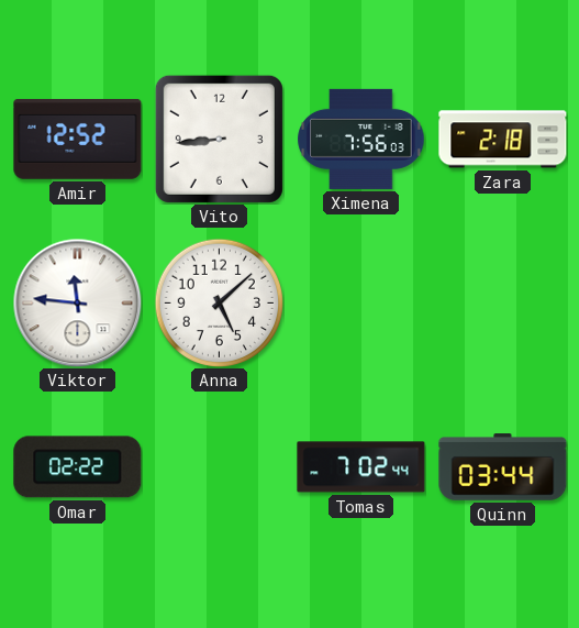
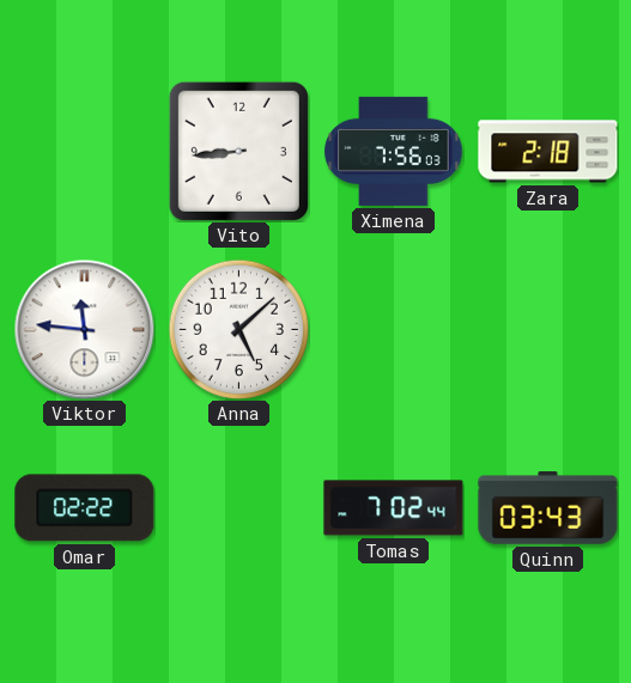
Amir: 12:52 -> none
Quinn: 03:44 -> 03:43
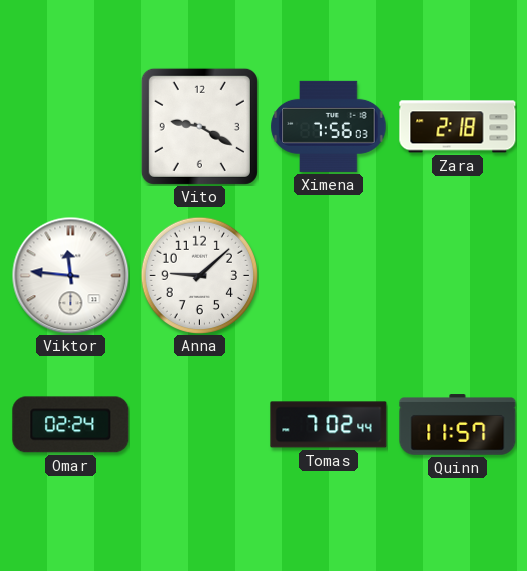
Vito: 8:44 -> 9:20
Anna: 5:08 -> 9:08
Omar: 02:22 -> 02:24
Quinn: 03:43 -> 11:57
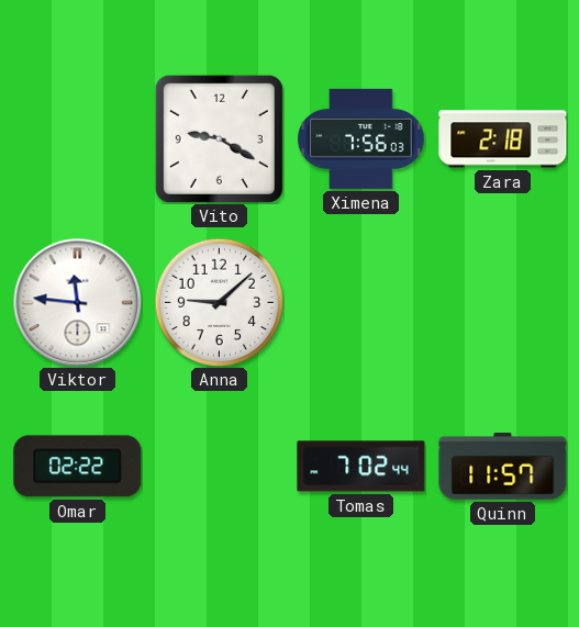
Omar: 02:24 -> 02:22
